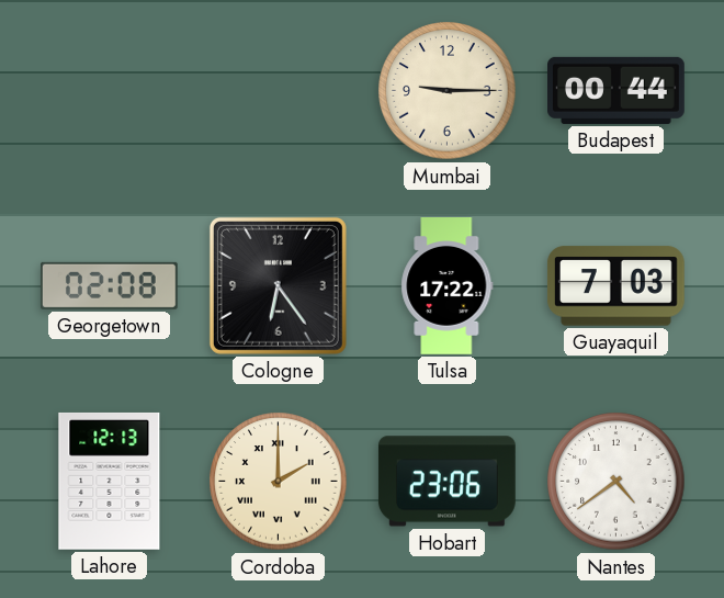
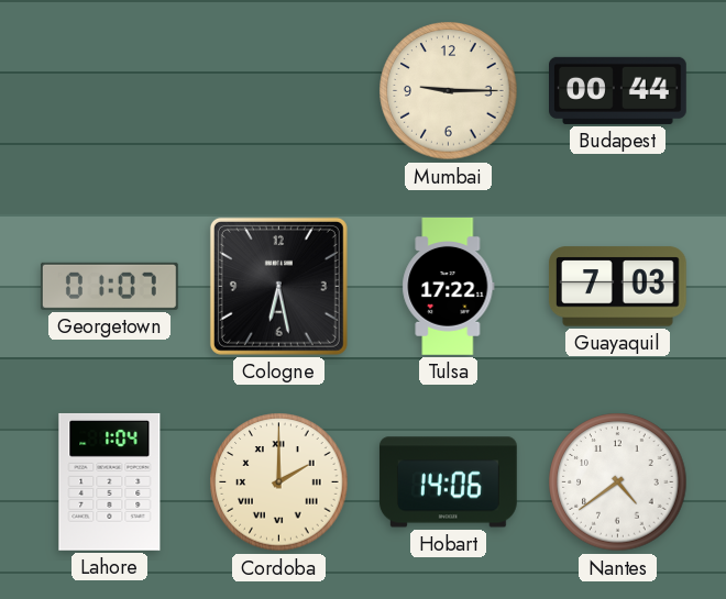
Georgetown: 02:08 -> 01:07
Cologne: 6:24 -> 6:28
Lahore: 12:13 -> 1:04
Hobart: 23:06 -> 14:06
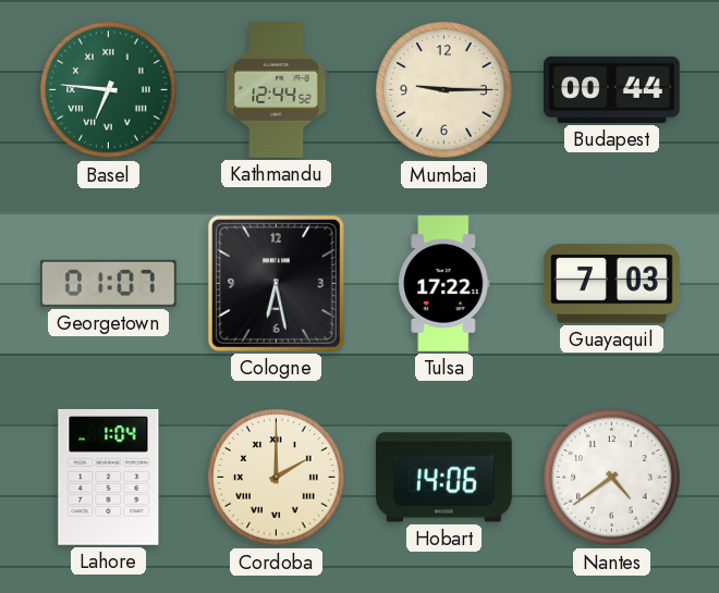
Basel: none -> 6:46
Kathmandu: none -> 12:44
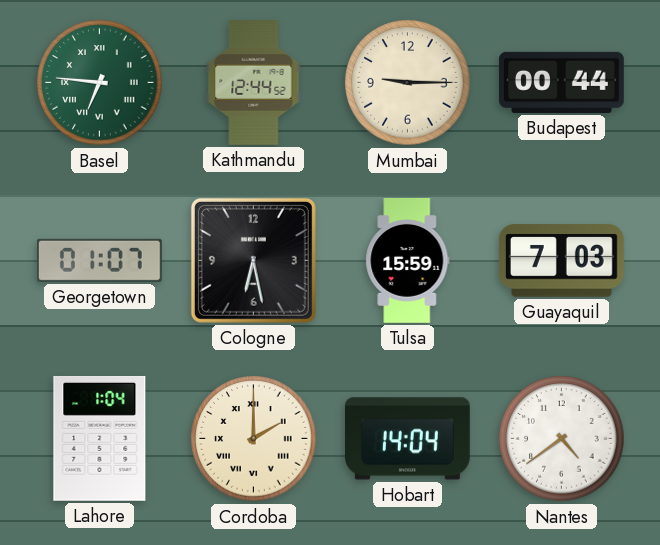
Tulsa: 17:22 -> 15:59
Hobart: 14:06 -> 14:04
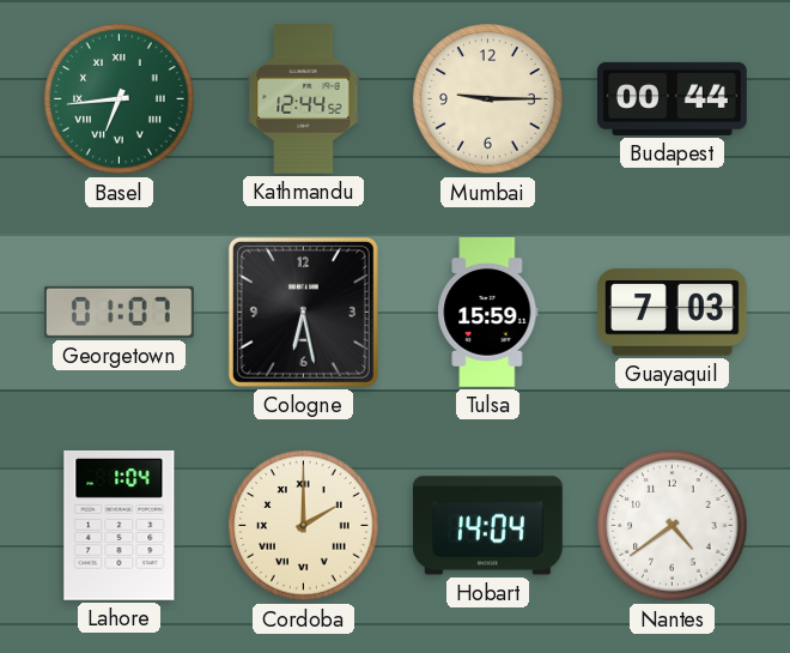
Basel: 6:46 -> 6:44
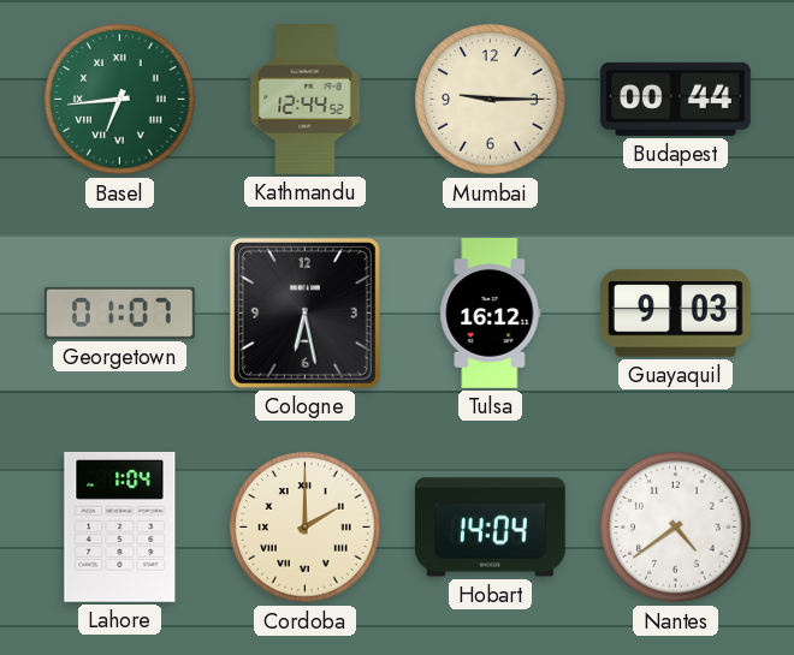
Tulsa: 15:59 -> 16:12
Guayaquil: 7:03 -> 9:03
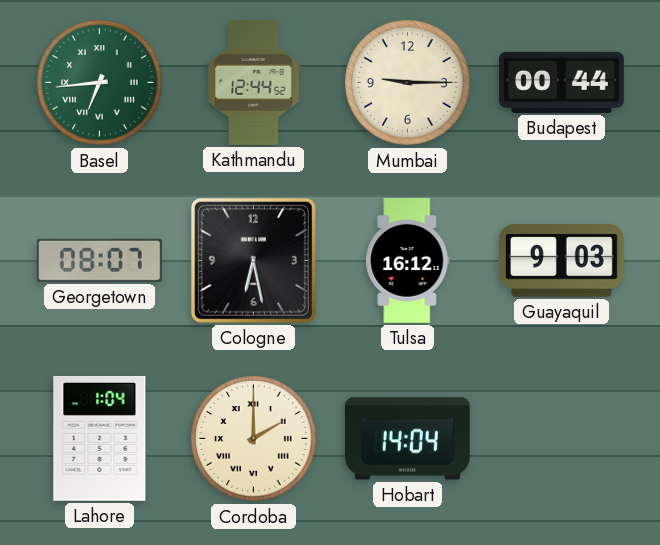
Georgetown: 01:07 -> 08:07
Nantes: 4:39 -> none
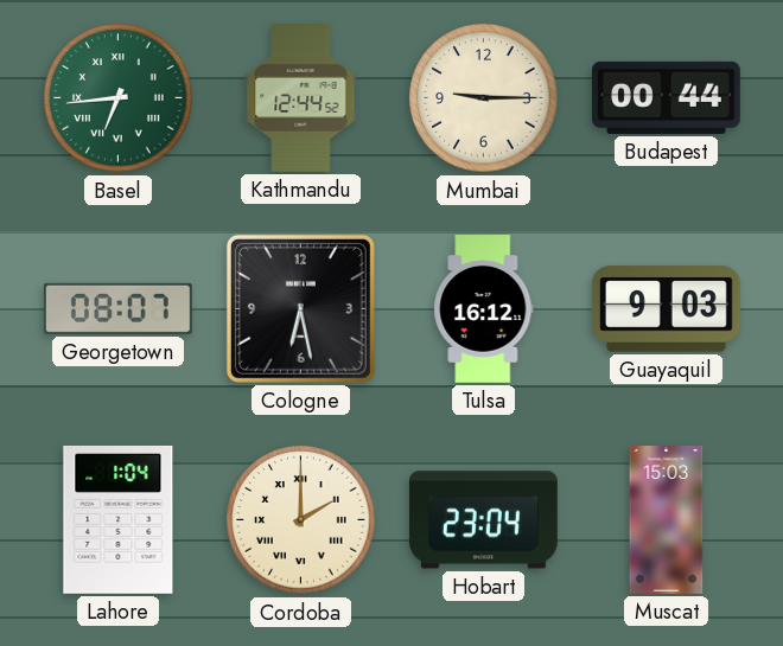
Hobart: 14:04 -> 23:04
Muscat: none -> 15:03
